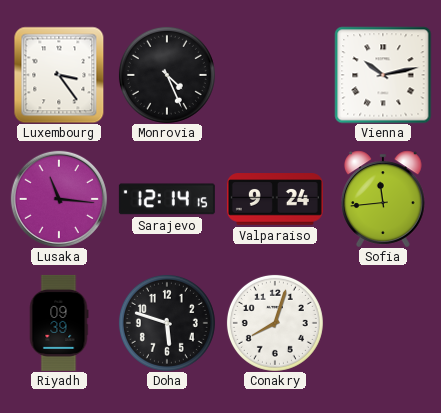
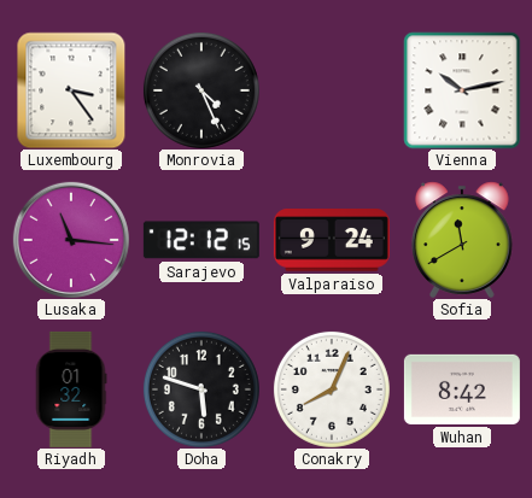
Sarajevo: 12:14 -> 12:12
Sofia: 11:44 -> 11:40
Riyadh: 09:39 -> 01:32
Conakry: 8:03 -> 8:04
Wuhan: none -> 8:42
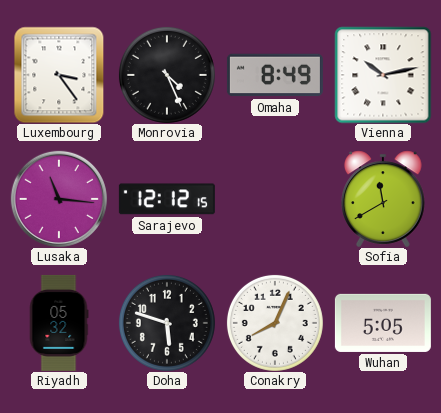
Omaha: none -> 8:49
Valparaiso: 9:24 -> none
Riyadh: 01:32 -> 05:32
Wuhan: 8:42 -> 5:05
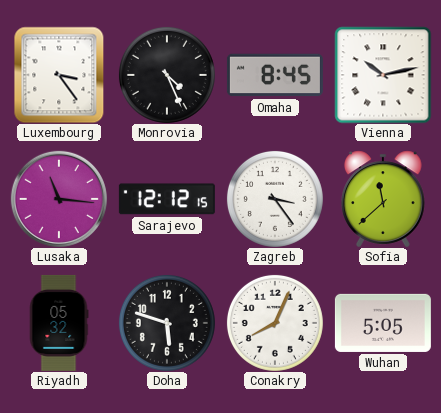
Omaha: 8:49 -> 8:45
Zagreb: none -> 3:24
Sofia: 11:40 -> 11:38
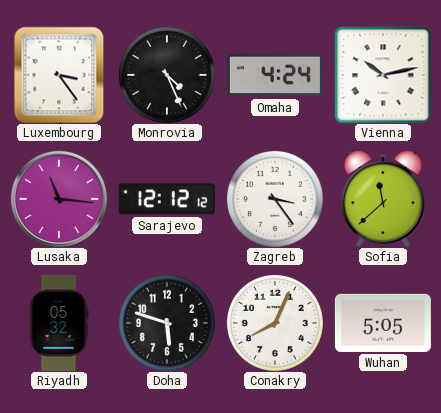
Omaha: 8:45 -> 4:24
Sarajevo: 12:12:15 -> 12:12:12
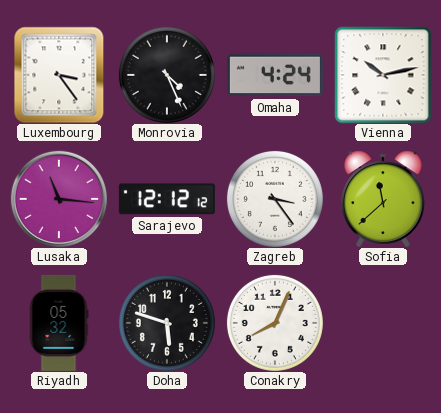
Wuhan: 5:05 -> none
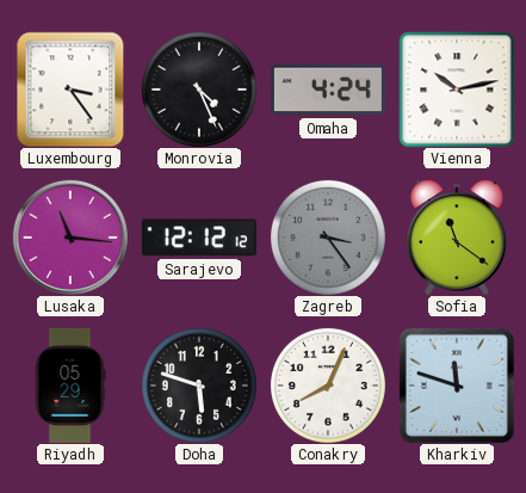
Zagreb dial: white -> grey
Sofia: 11:38 -> 11:21
Riyadh: 05:32 -> 05:29
Kharkiv: none -> 11:48
